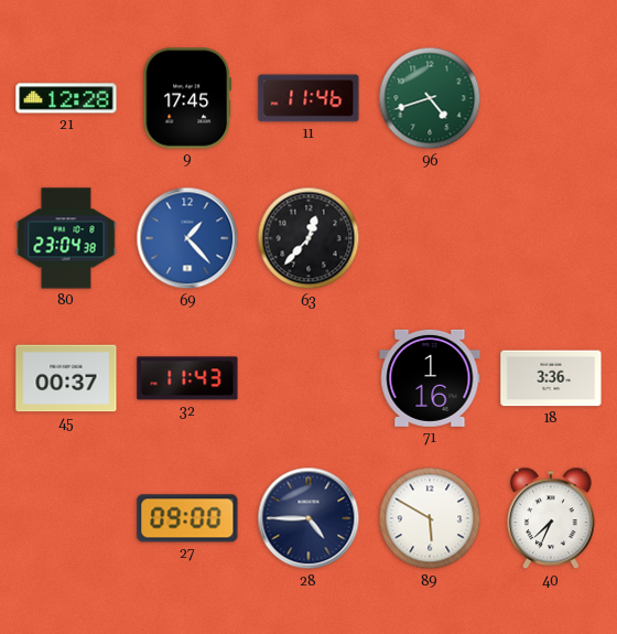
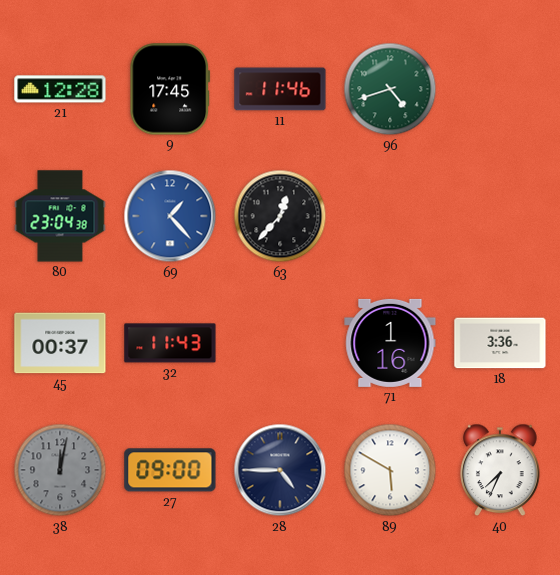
38: none -> 12:02
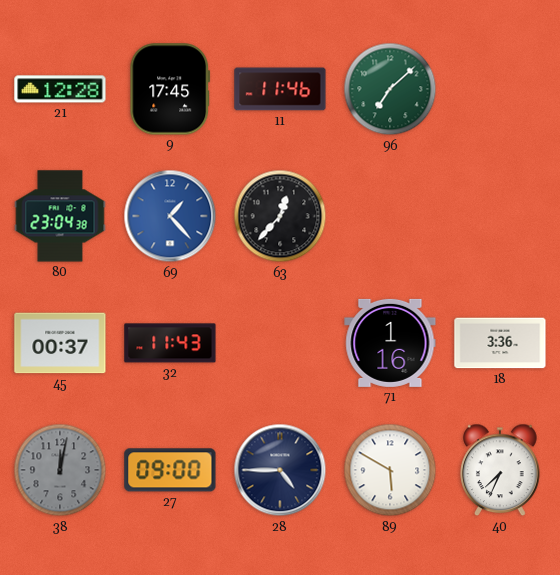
96: 4:42 -> 7:08
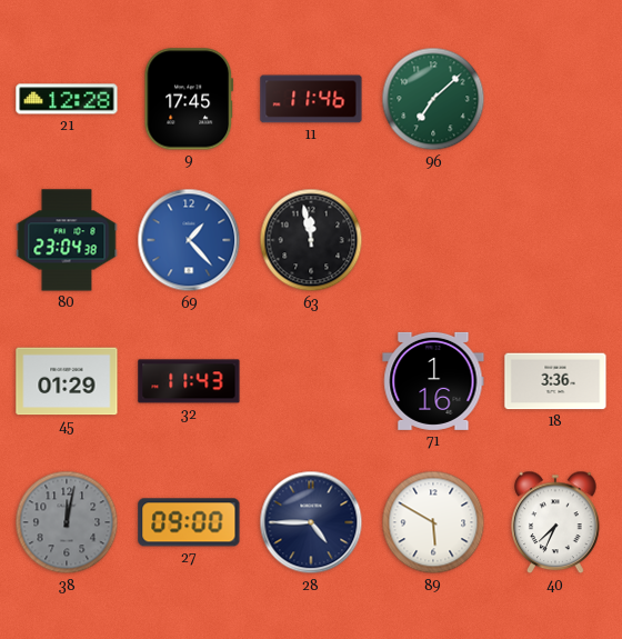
63: 12:37 -> 11:58
45: 00:37 -> 01:29
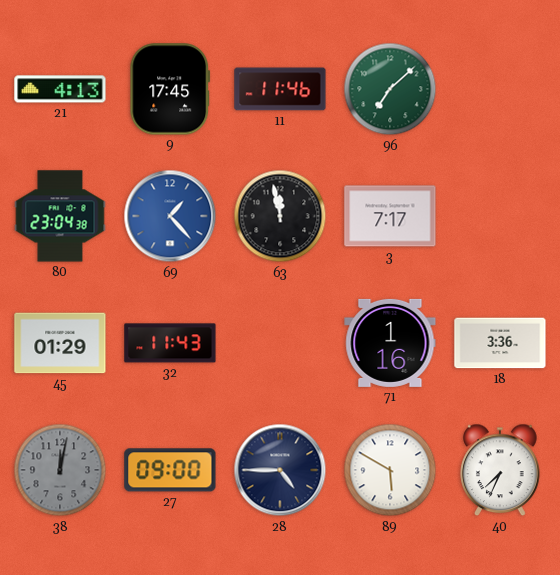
21: 12:28 -> 4:13
3: none -> 7:17
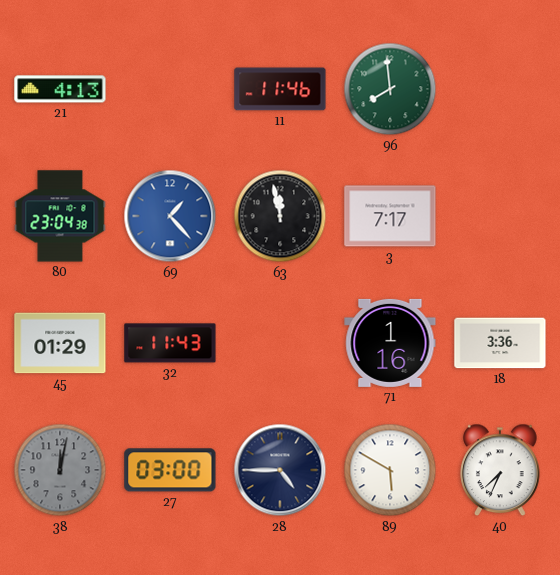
9: 17:45 -> none
96: 7:08 -> 7:59
27: 09:00 -> 03:00
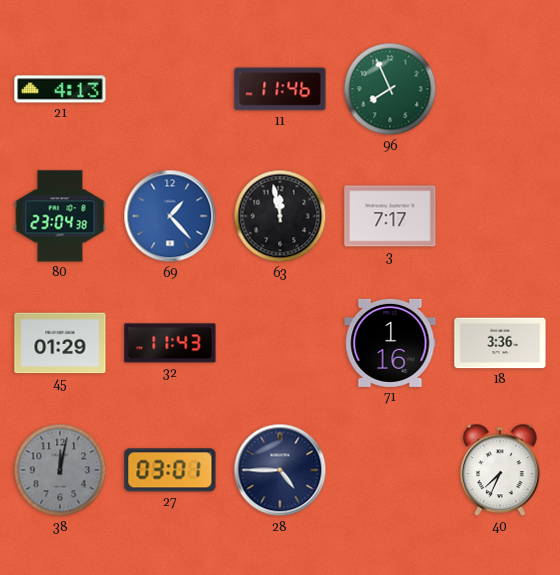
96: 7:59 -> 7:56
27: 03:00 -> 03:01
89: 5:50 -> none
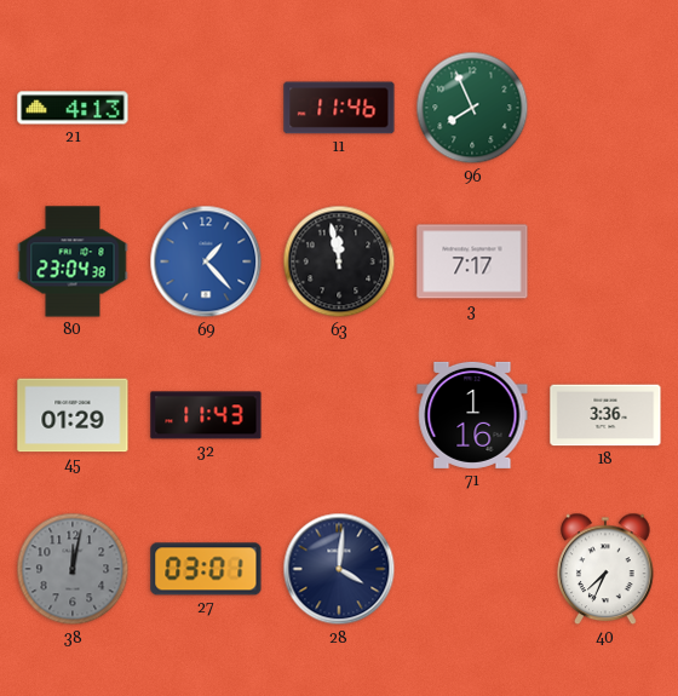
28: 4:45 -> 4:01
